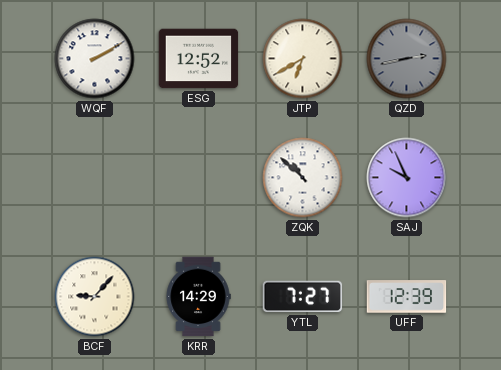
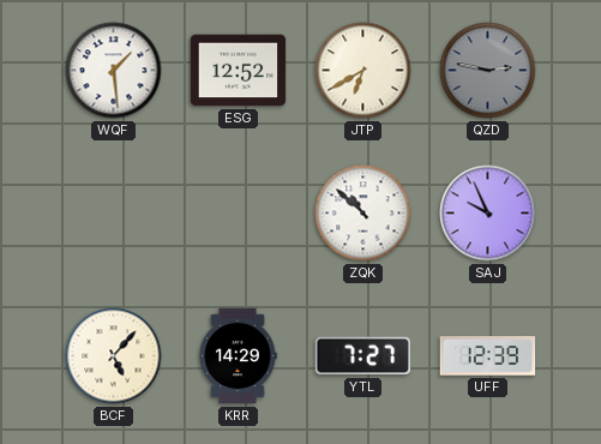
WQF: 2:10 -> 1:29
QZD: 2:43 -> 2:47
BCF: 9:07 -> 5:07
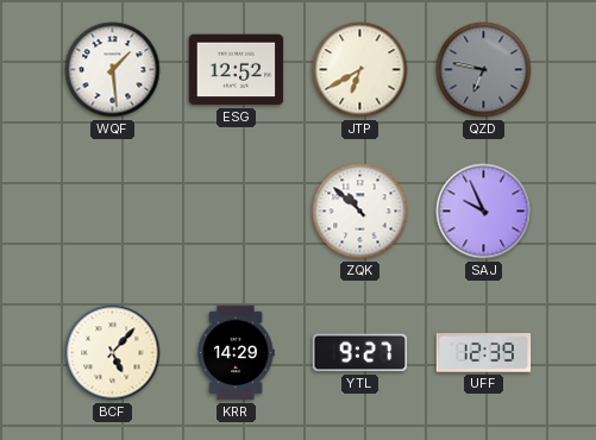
QZD: 2:47 -> 6:47
YTL: 7:27 -> 9:27
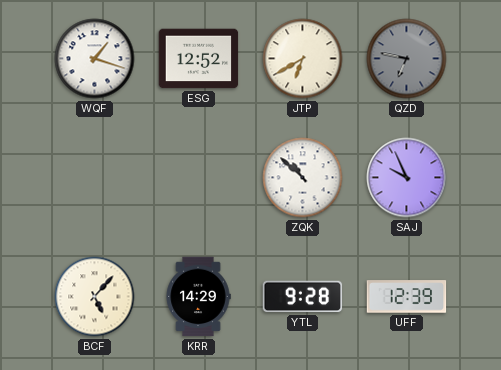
WQF: 1:29 -> 1:18
YTL: 9:27 -> 9:28
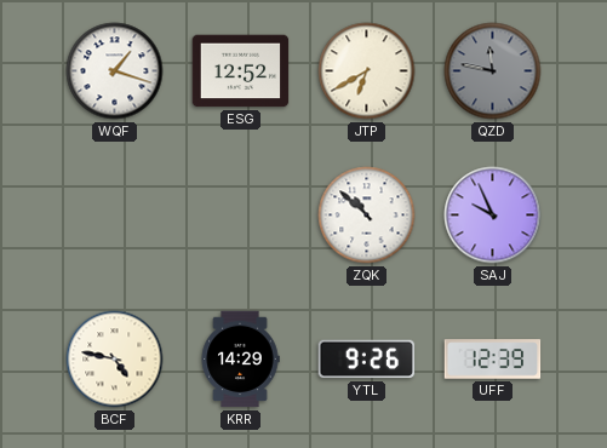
QZD: 6:47 -> 11:47
BCF: 5:07 -> 4:47
YTL: 9:28 -> 9:26
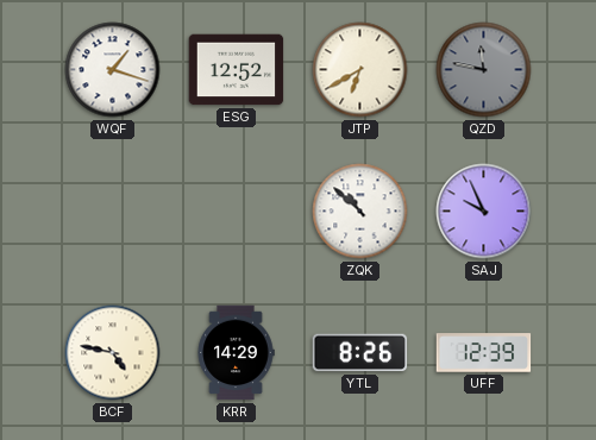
YTL: 9:26 -> 8:26
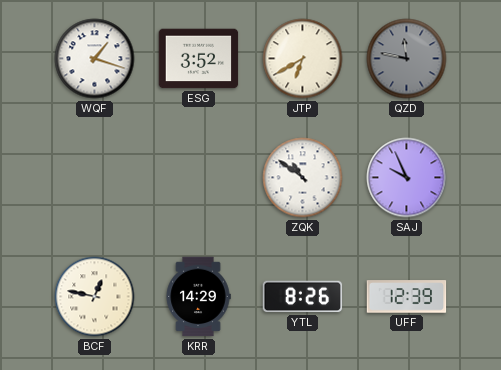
ESG: 12:52 -> 3:52
ZQK: 10:52 -> 10:51
BCF: 4:47 -> 12:47
